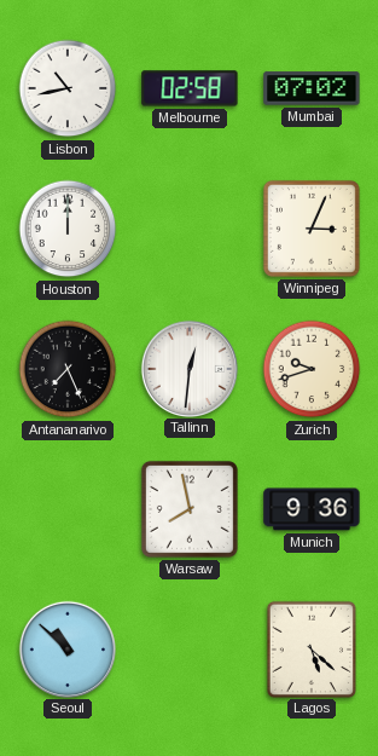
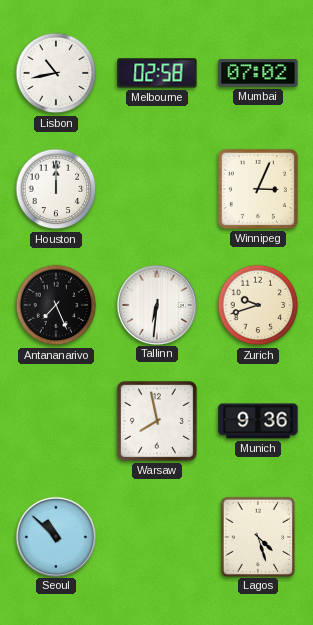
Tallinn: 12:31 -> 6:31
Lagos: 5:22 -> 4:27
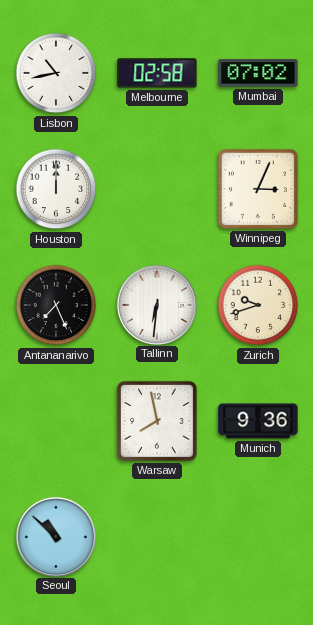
Lagos: 4:27 -> none
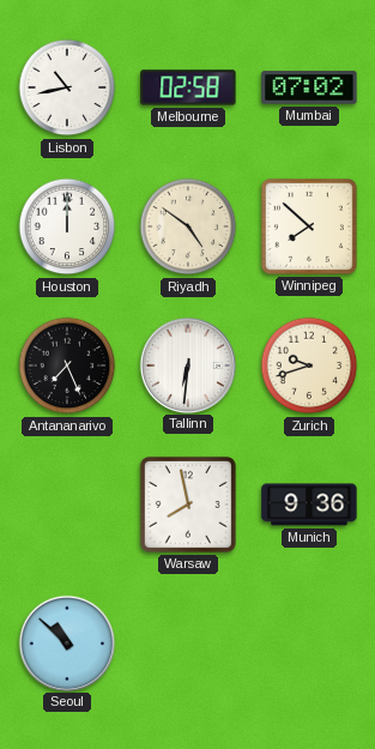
Riyadh: none -> 4:51
Winnipeg: 3:04 -> 7:52
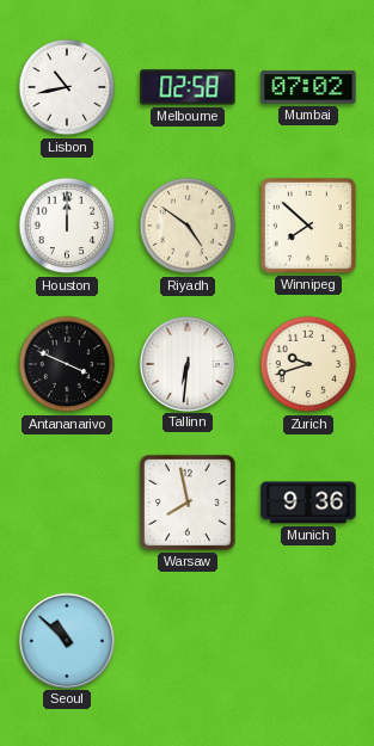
Antananarivo: 7:26 -> 3:49
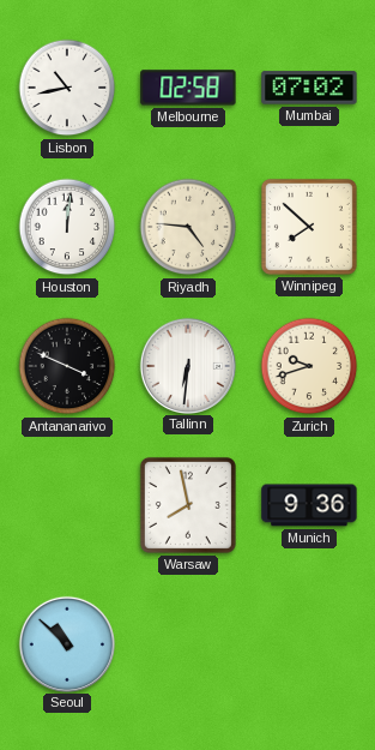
Houston: 12:00 -> 12:01
Riyadh: 4:51 -> 4:46
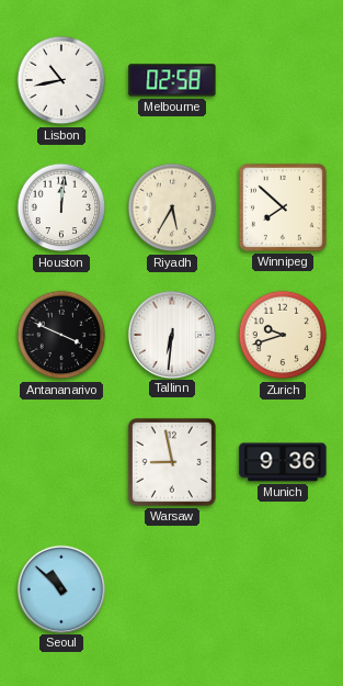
Mumbai: 07:02 -> none
Riyadh: 4:46 -> 5:35
Warsaw: 7:58 -> 8:58
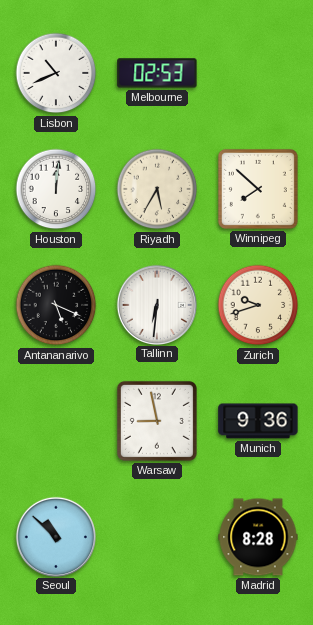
Lisbon: 10:43 -> 10:41
Melbourne: 02:58 -> 02:53
Antananarivo: 3:49 -> 5:19
Madrid: none -> 8:28
